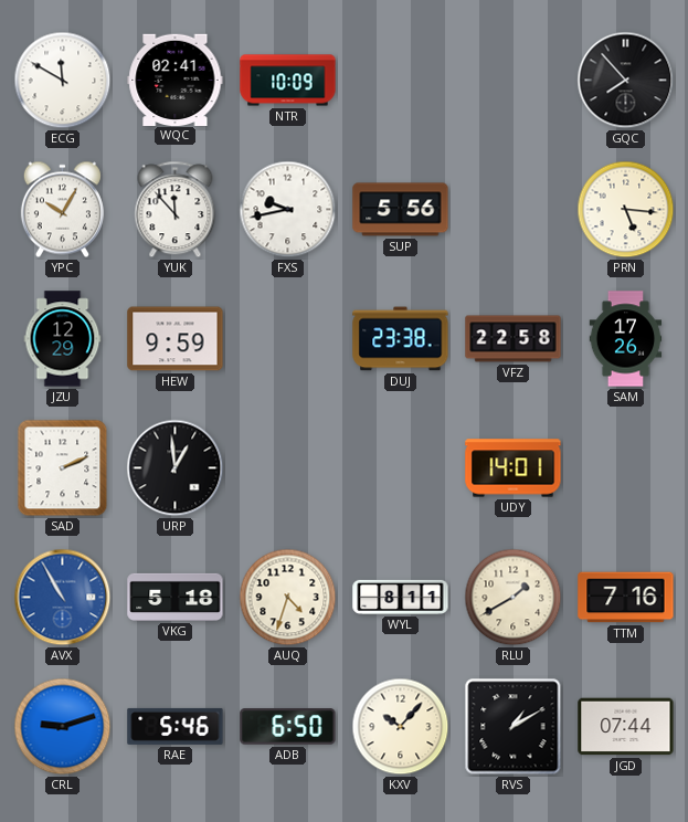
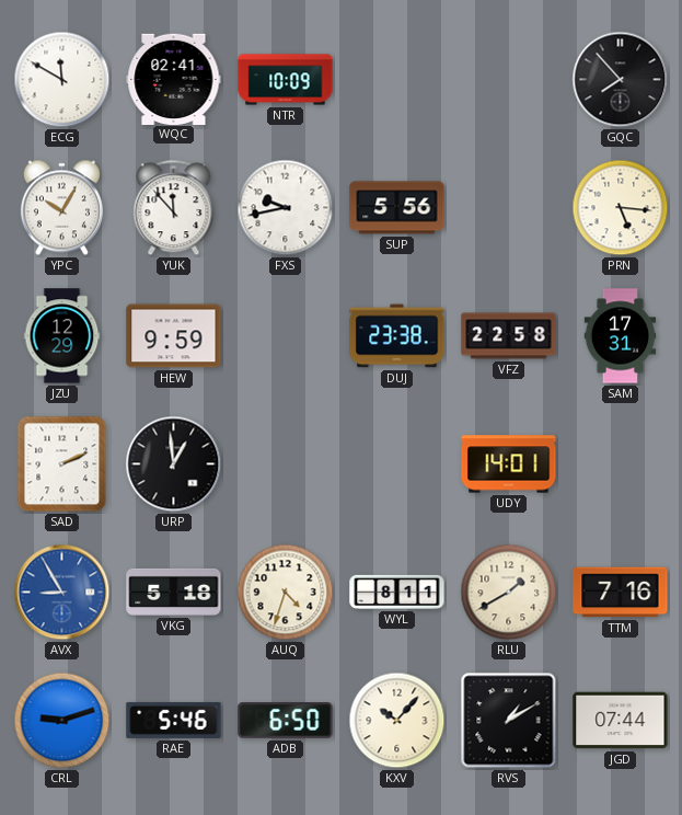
SAM: 17:26 -> 17:31
AVX: 10:55 -> 8:55
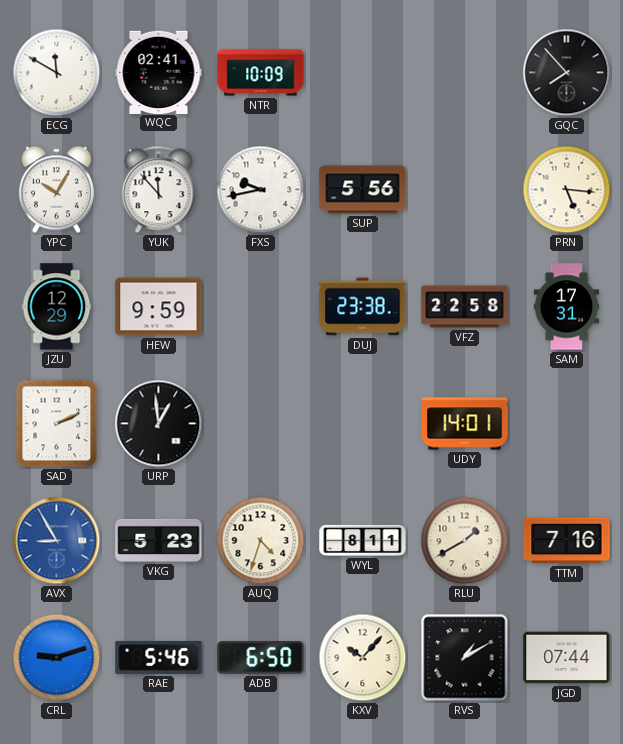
VKG: 5:18 -> 5:23
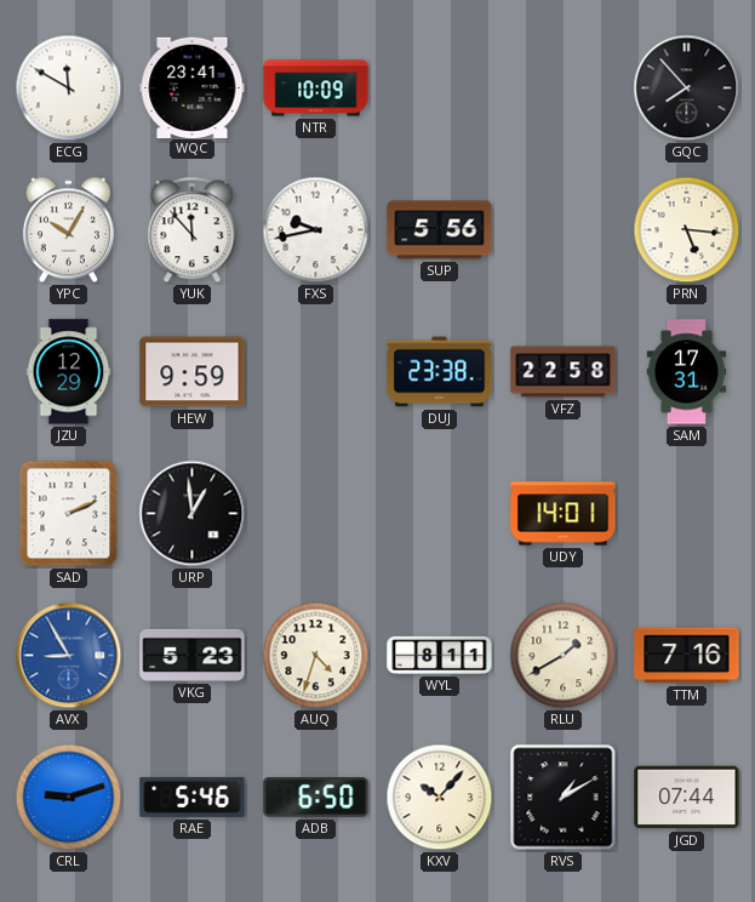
WQC: 02:41 -> 23:41
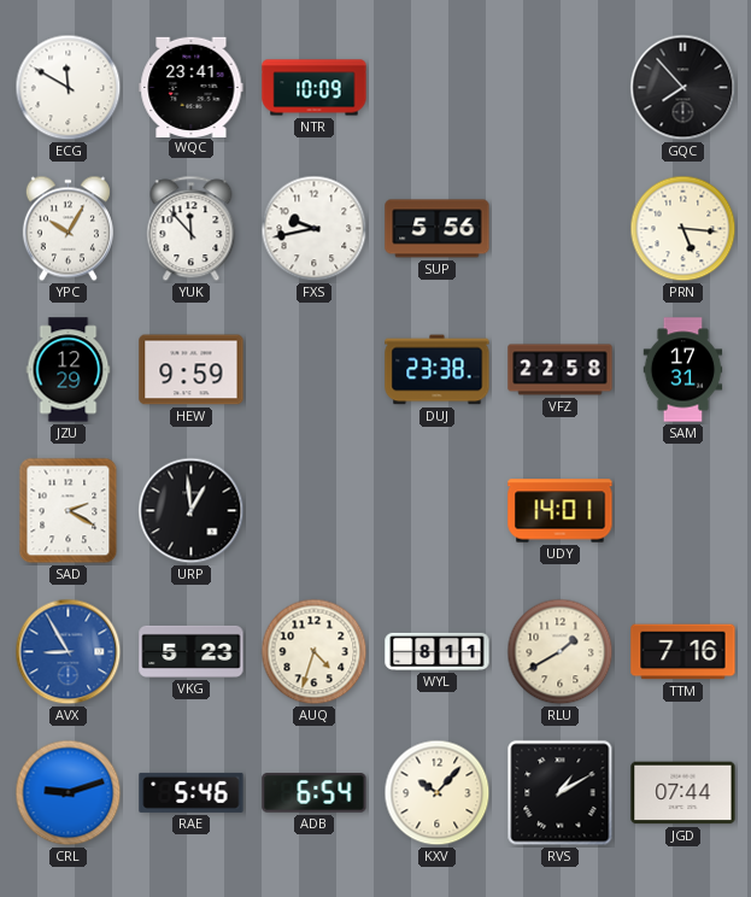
SAD: 2:11 -> 2:20
ADB: 6:50 -> 6:54
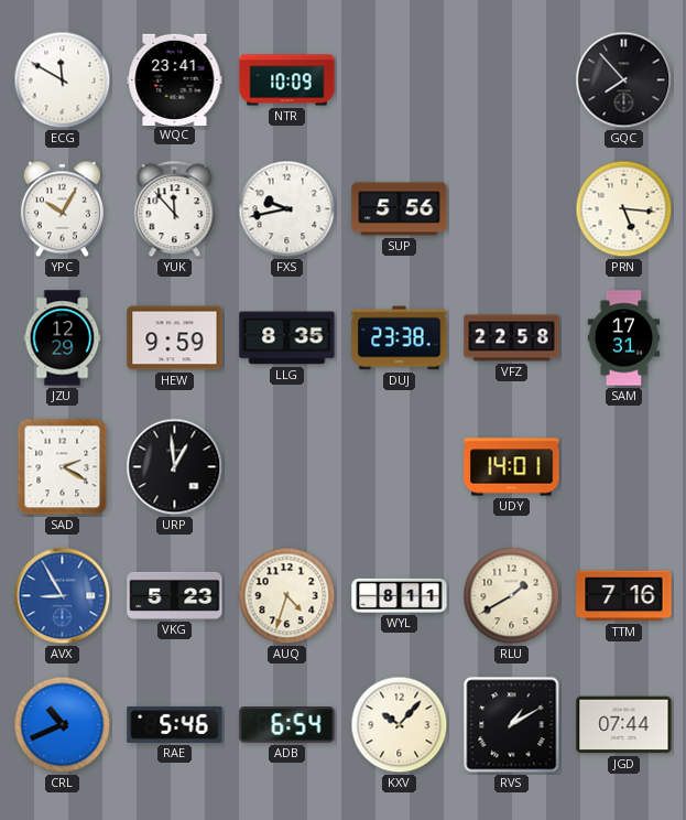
LLG: none -> 8:35
CRL: 9:12 -> 10:41
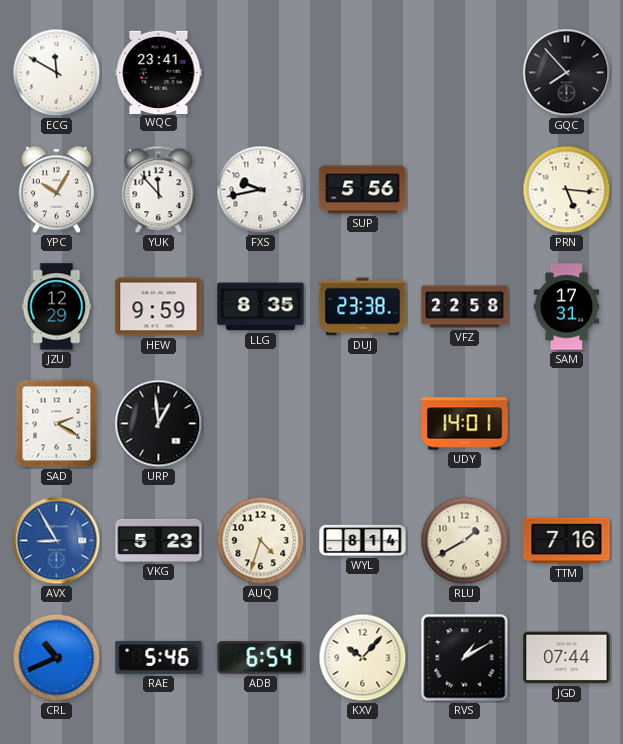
NTR: 10:09 -> none
WYL: 8:11 -> 8:14
